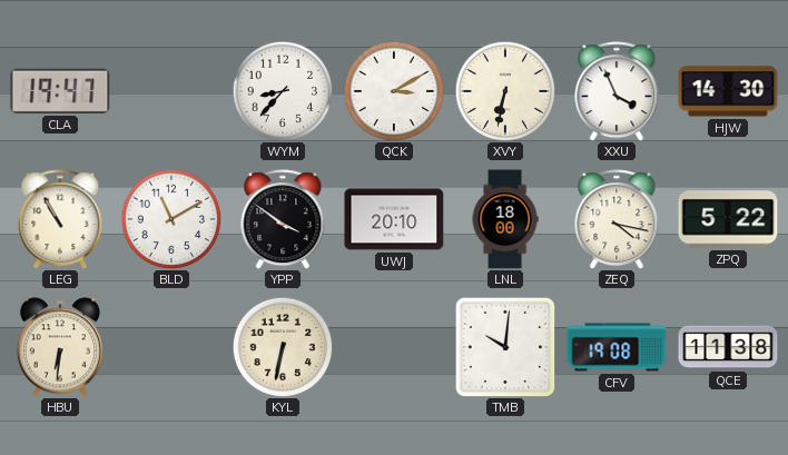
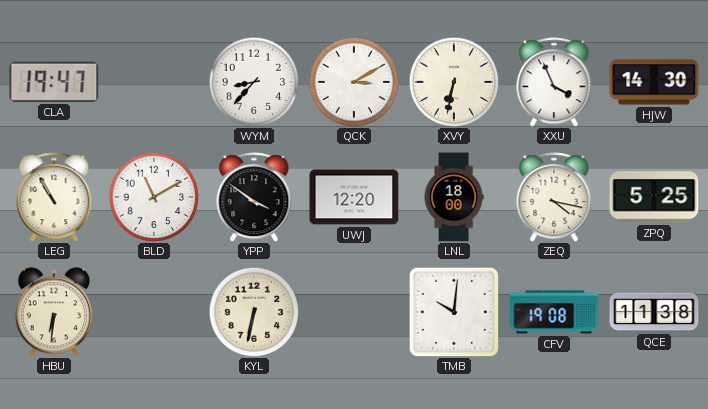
UWJ: 20:10 -> 12:20
ZPQ: 5:22 -> 5:25
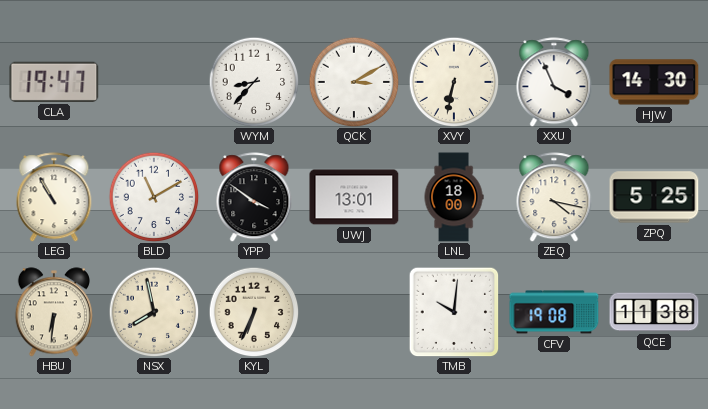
UWJ: 12:20 -> 13:01
NSX: none -> 7:58
KYL: 6:32 -> 6:34
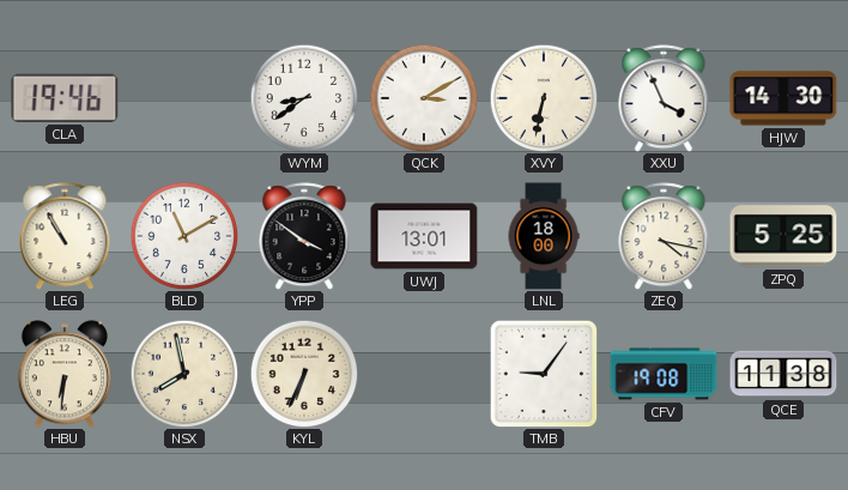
CLA: 19:47 -> 19:46
WYM: 8:37 -> 8:39
TMB: 10:01 -> 9:06
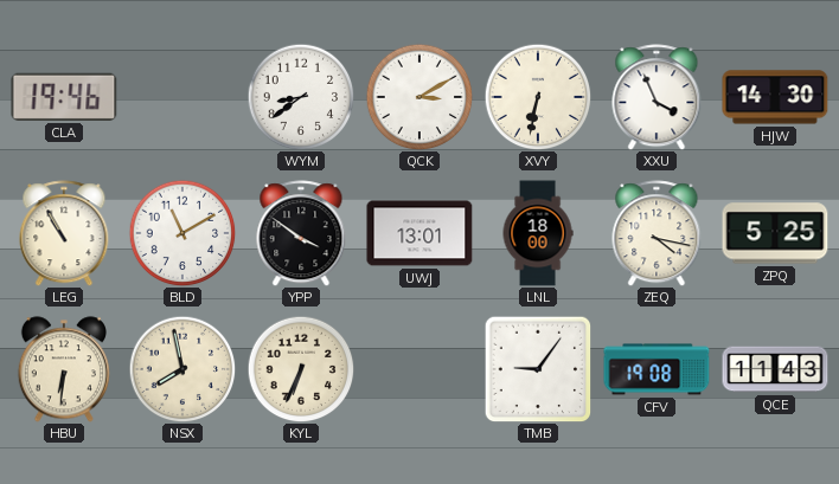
QCE: 11:38 -> 11:43
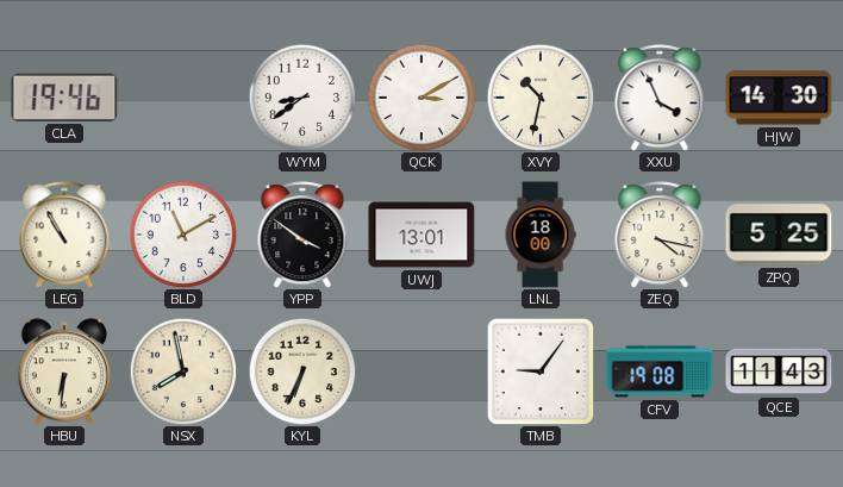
XVY: 6:32 -> 10:32
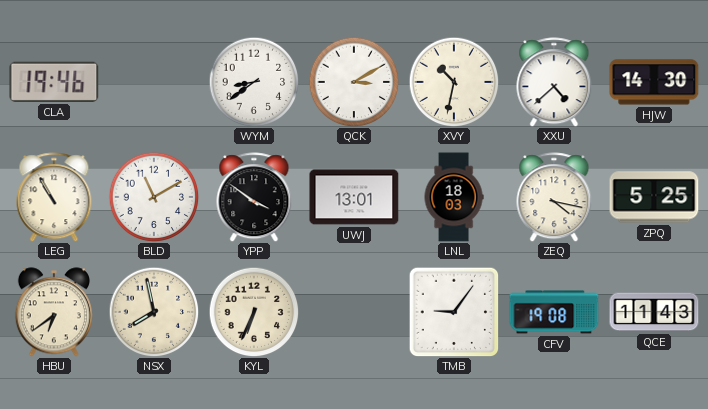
XXU: 3:56 -> 4:38
LNL: 18:00 -> 18:03
HBU: 6:31 -> 6:39
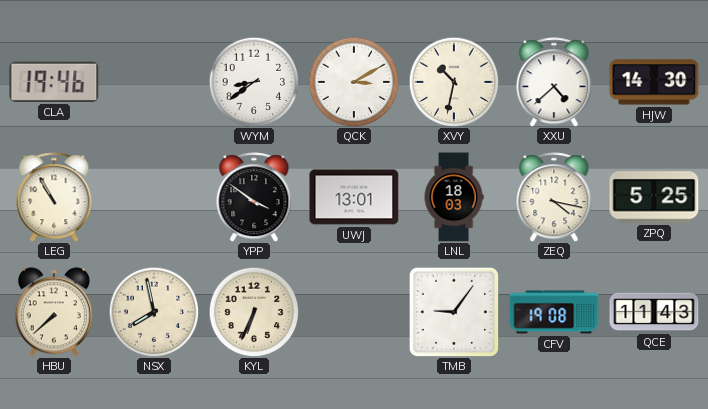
BLD: 11:10 -> none
HBU: 6:39 -> 7:38
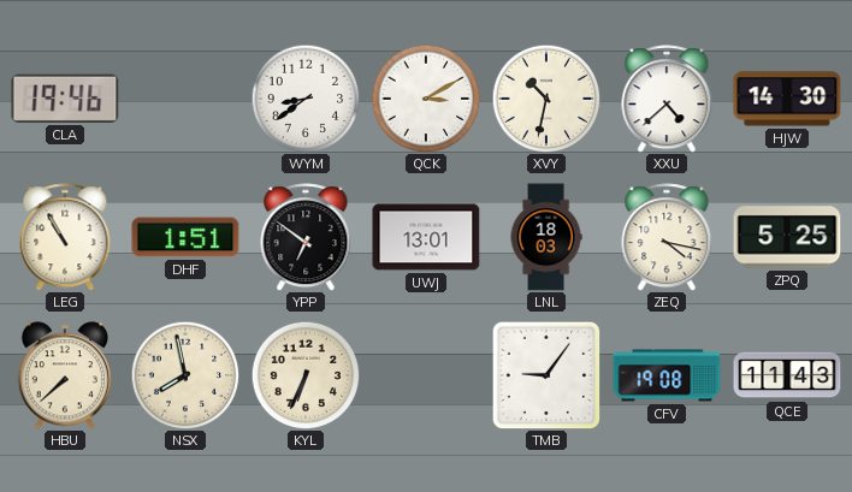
DHF: none -> 1:51
YPP: 3:51 -> 6:51
